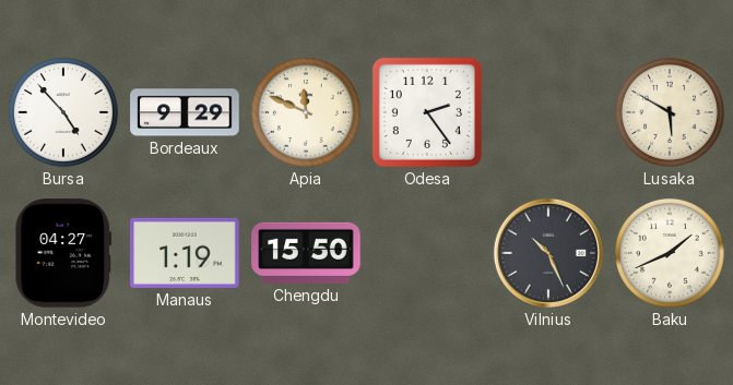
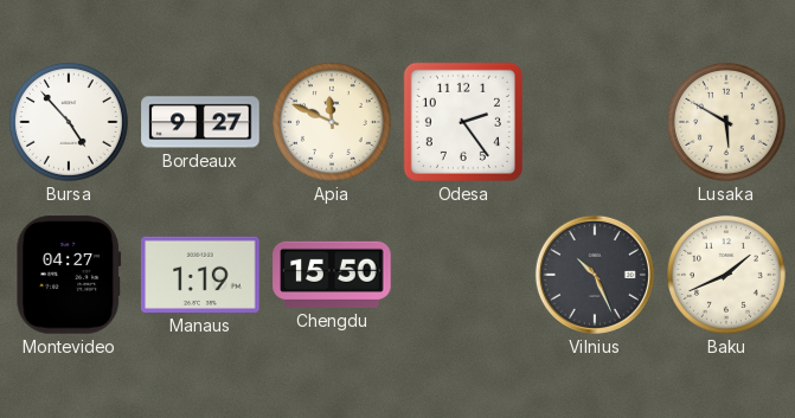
Bordeaux: 9:29 -> 9:27
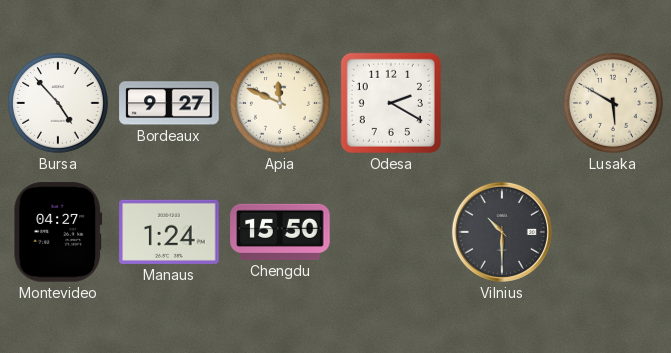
Odesa: 2:24 -> 2:20
Manaus: 1:19 -> 1:24
Vilnius: 10:26 -> 10:30
Baku: 1:41 -> none
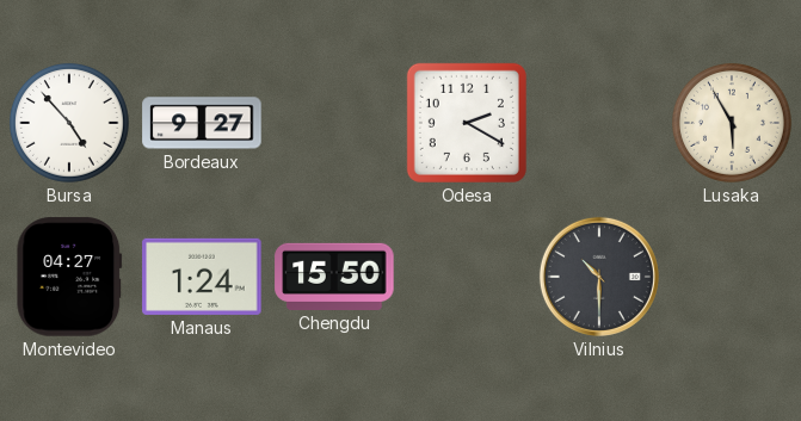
Apia: 11:49 -> none
Lusaka: 5:50 -> 5:55
